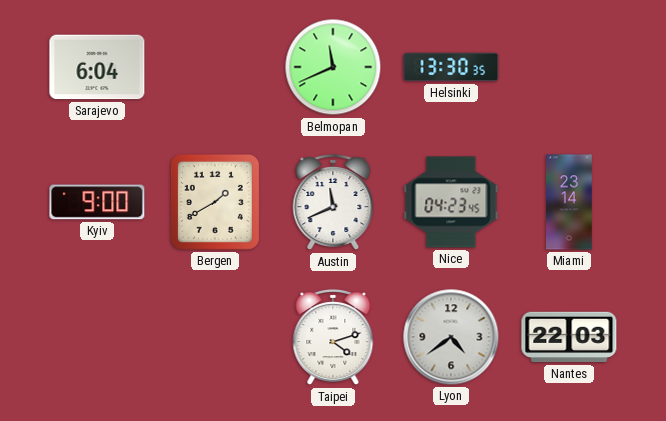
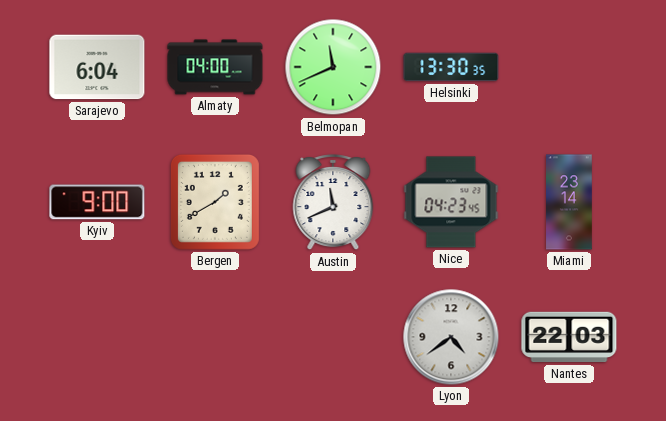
Almaty: none -> 04:00
Taipei: 4:12 -> none
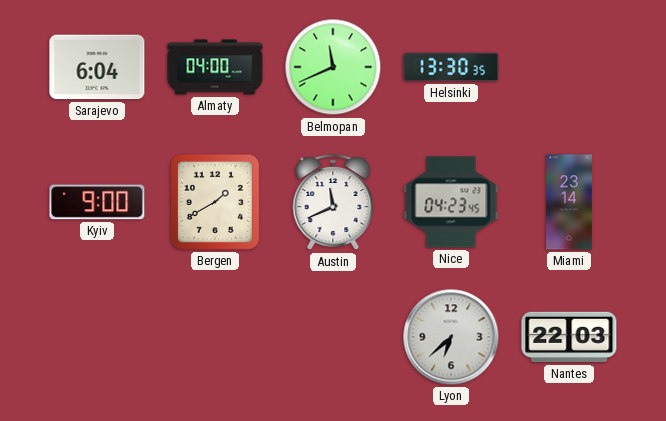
Lyon: 4:39 -> 6:38
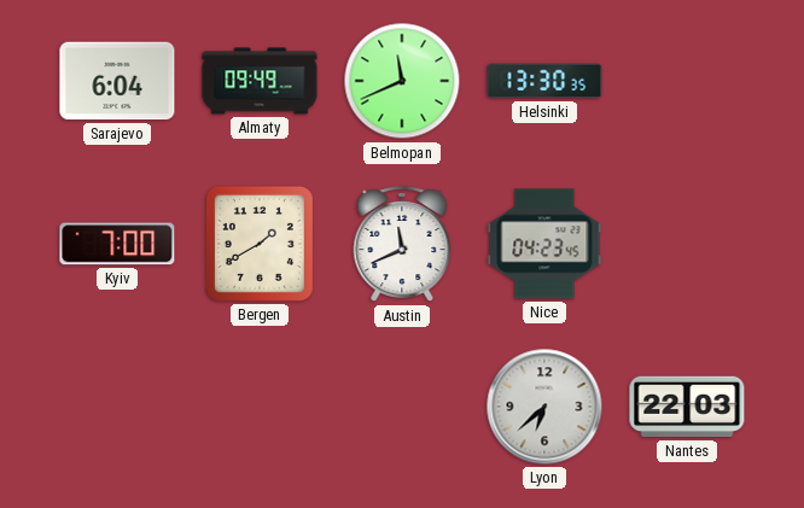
Almaty: 04:00 -> 09:49
Kyiv: 9:00 -> 7:00
Miami: 23:14 -> none
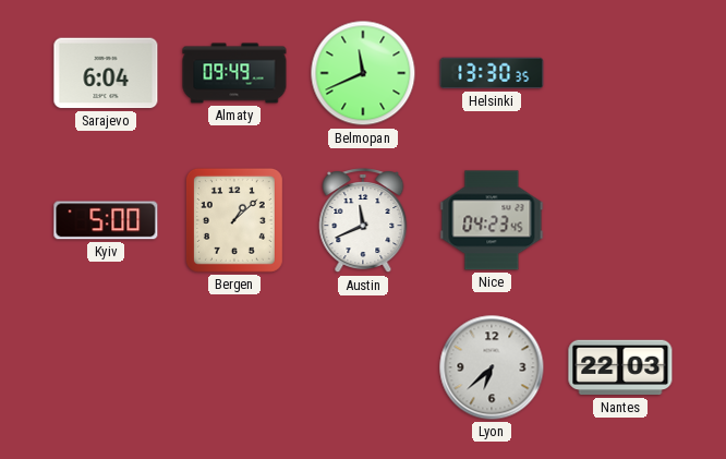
Kyiv: 7:00 -> 5:00
Bergen: 1:40 -> 1:08
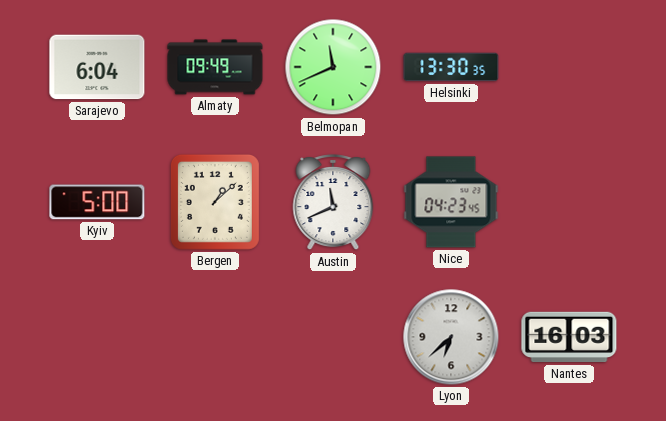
Nantes: 22:03 -> 16:03
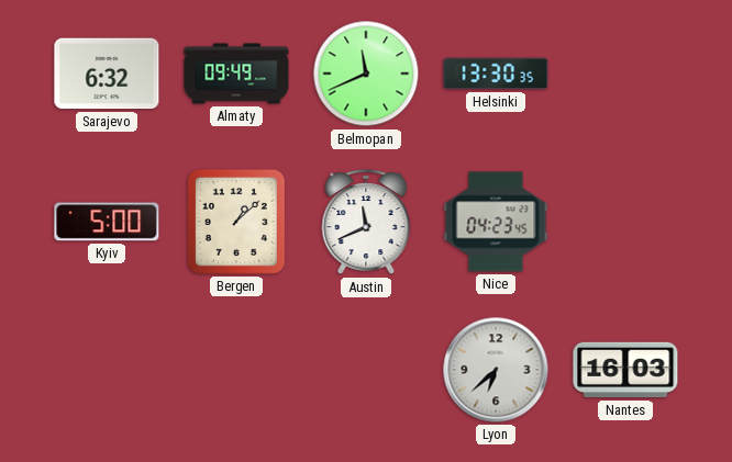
Sarajevo: 6:04 -> 6:32
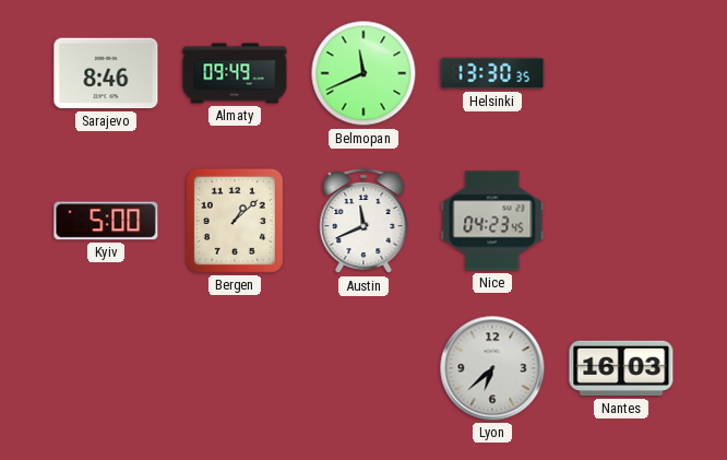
Sarajevo: 6:32 -> 8:46
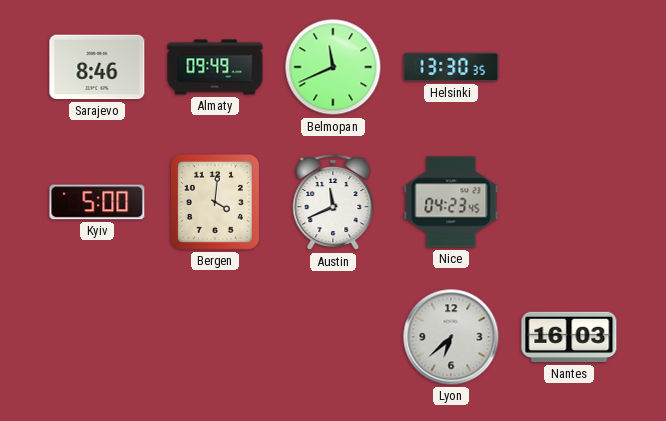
Bergen: 1:08 -> 4:01
